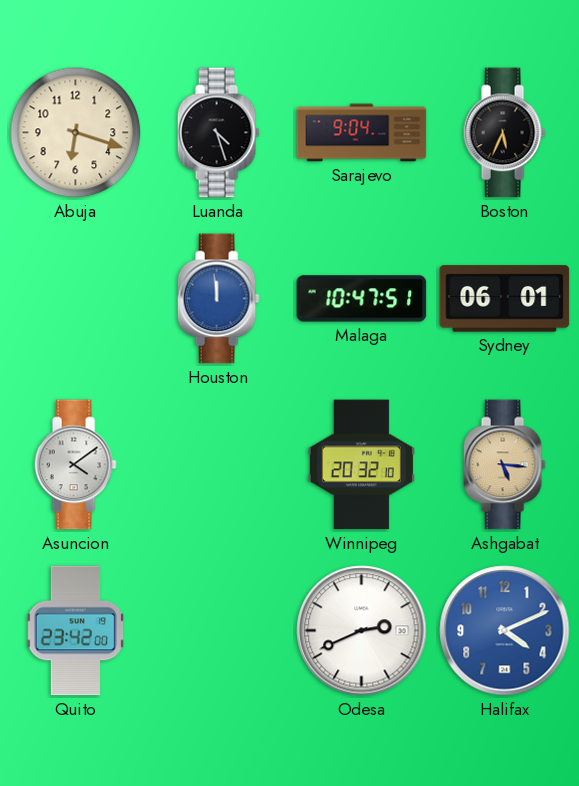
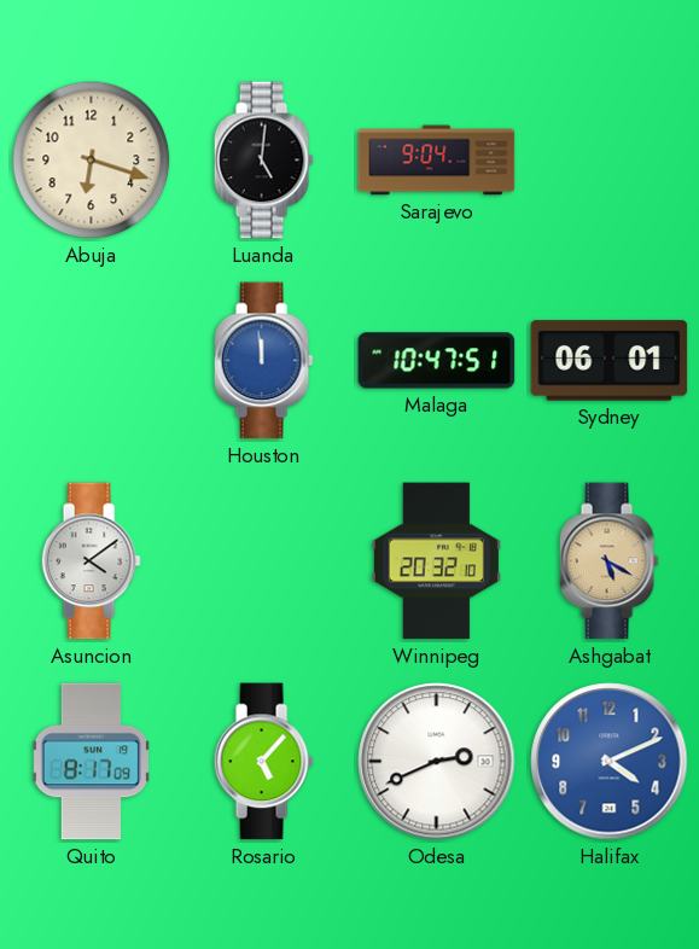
Luanda: 4:27 -> 5:01
Boston: 5:34 -> none
Ashgabat: 5:16 -> 5:20
Quito: 23:42 -> 8:17
Rosario: none -> 5:07
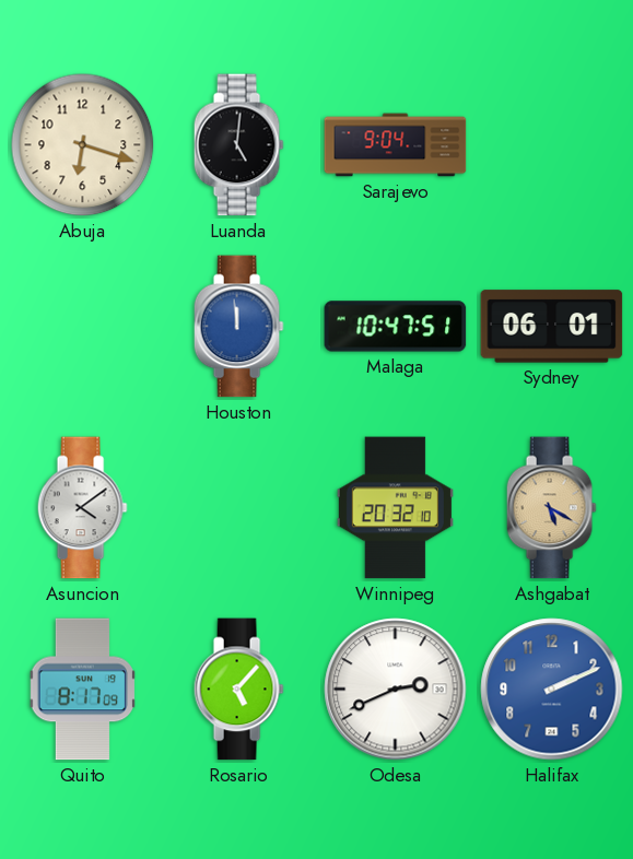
Halifax: 4:11 -> 2:11
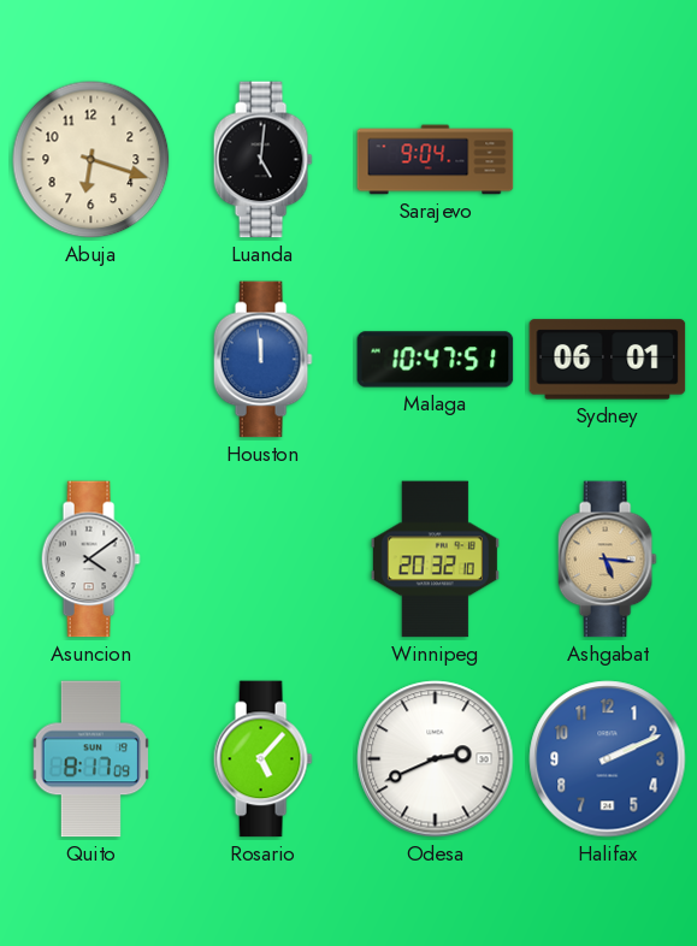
Ashgabat: 5:20 -> 5:16
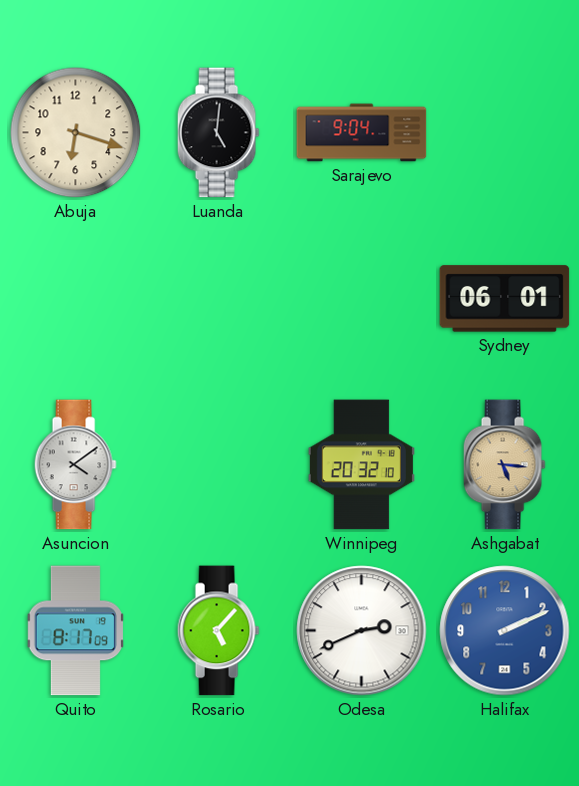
Houston: 11:59 -> none
Malaga: 10:47 -> none
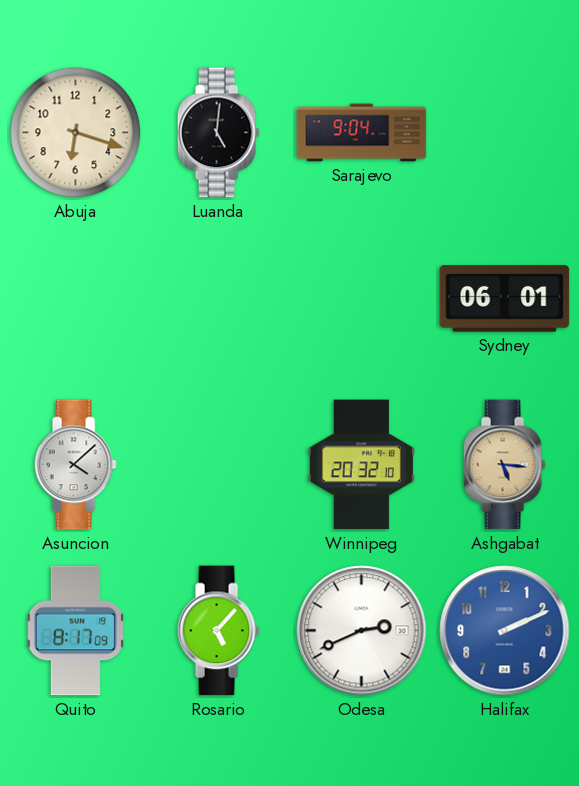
Asuncion: 4:09 -> 4:08
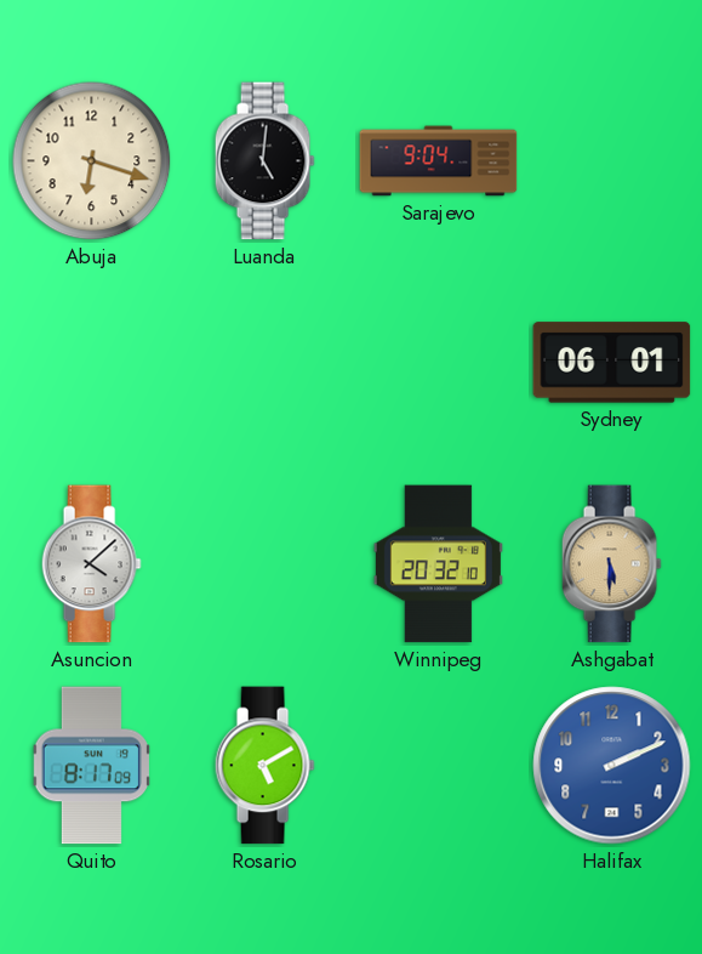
Ashgabat: 5:16 -> 5:30
Rosario: 5:07 -> 5:10
Odesa: 2:41 -> none
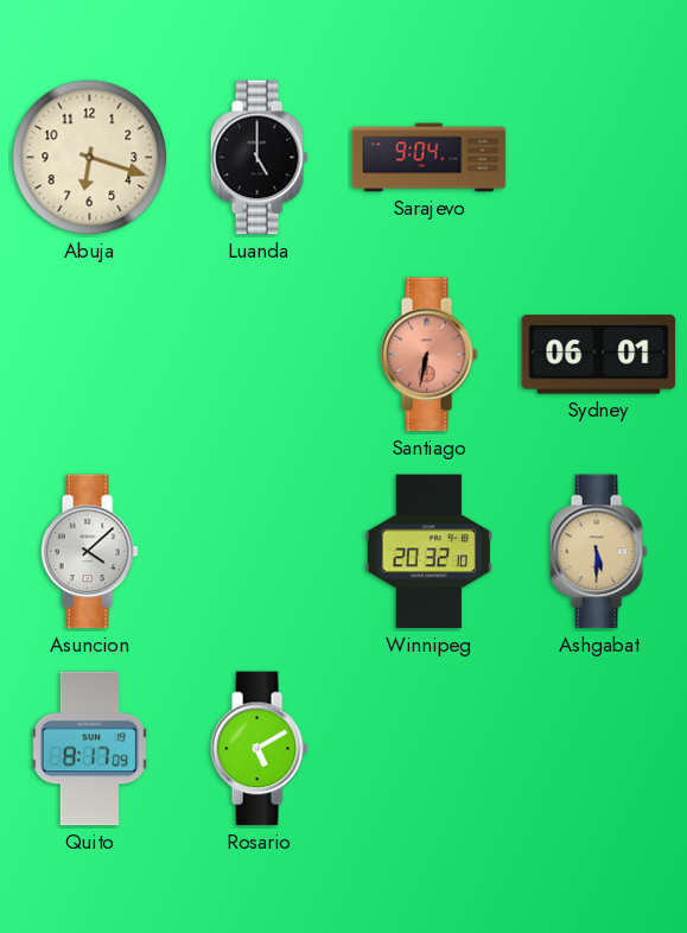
Luanda: 5:01 -> 5:00
Santiago: none -> 6:32
Halifax: 2:11 -> none
